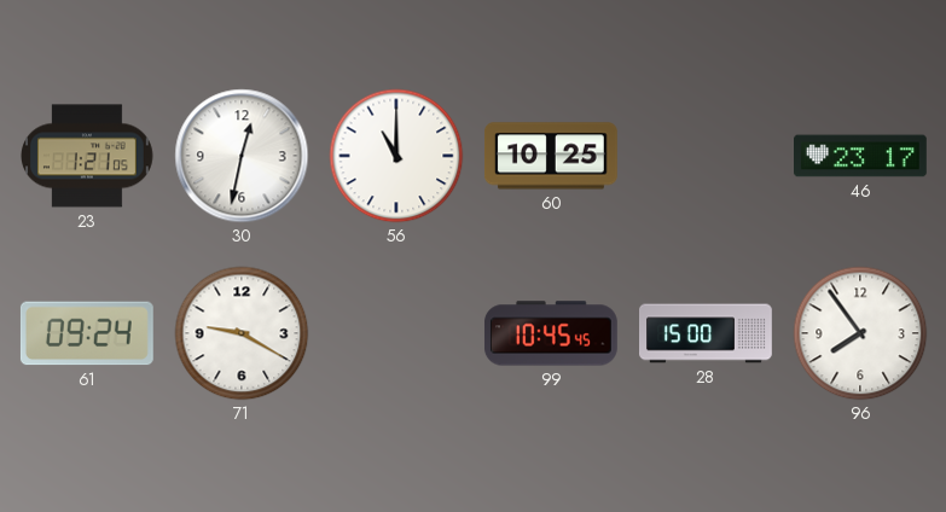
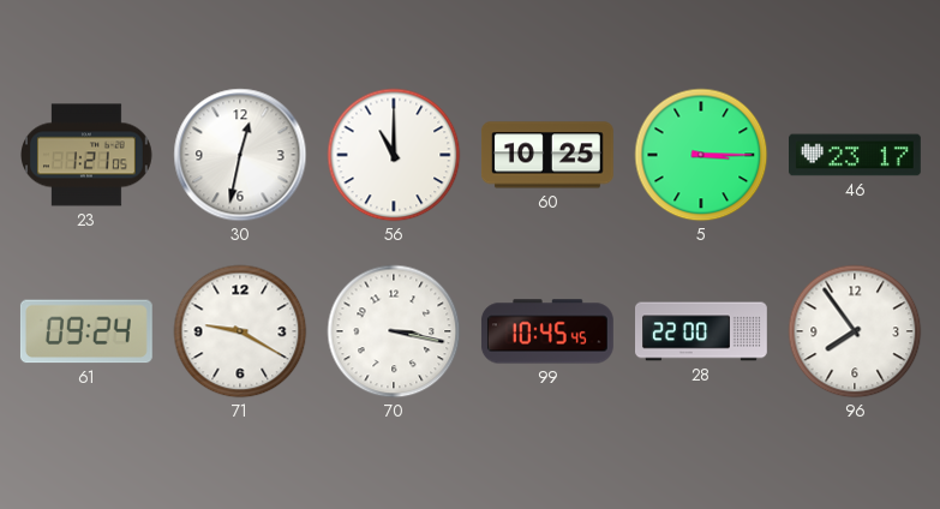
5: none -> 3:15
70: none -> 3:17
28: 15:00 -> 22:00
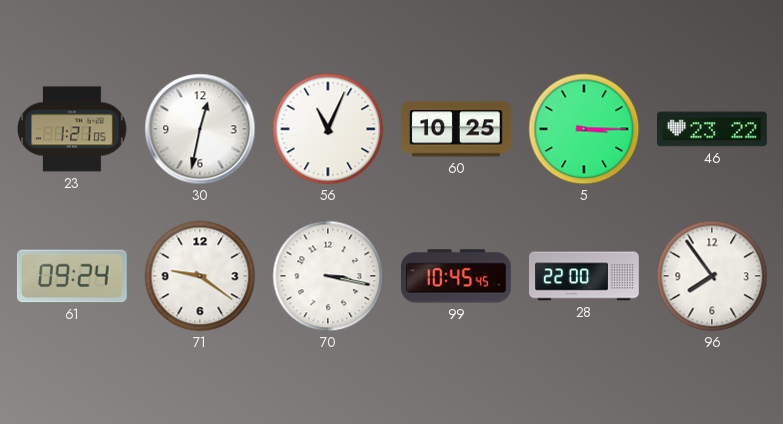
56: 11:00 -> 11:04
46: 23:17 -> 23:22
71: 9:20 -> 9:21
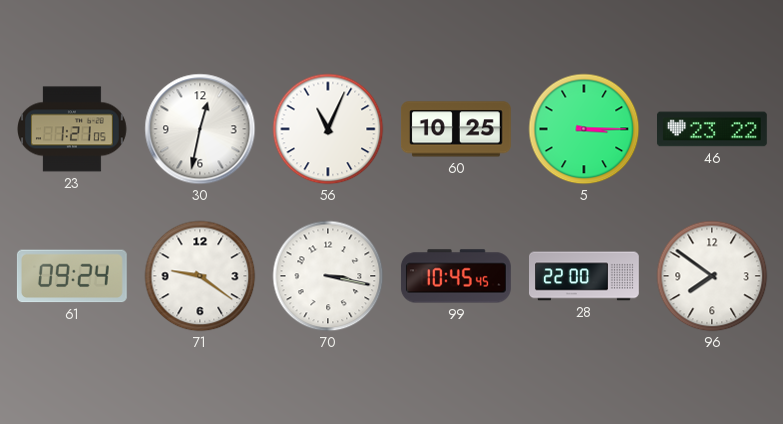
96: 7:54 -> 7:51
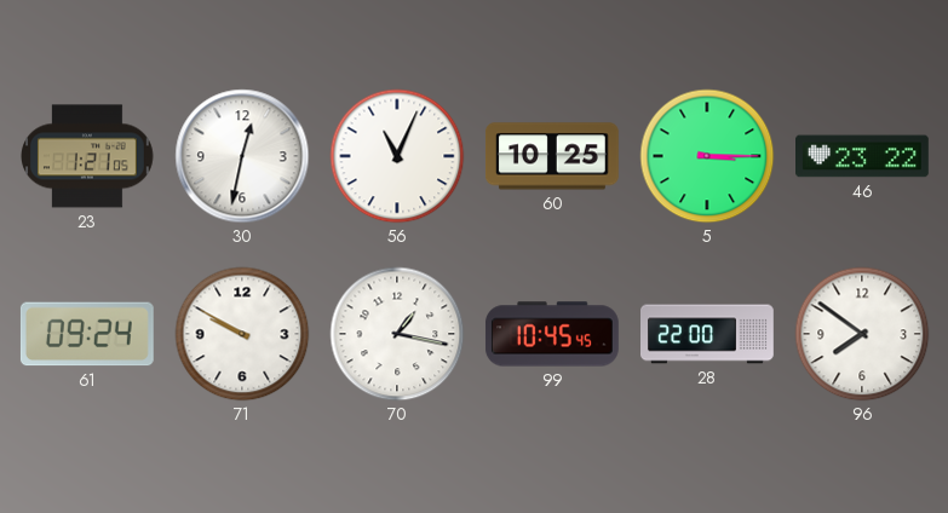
71: 9:21 -> 9:50
70: 3:17 -> 1:17
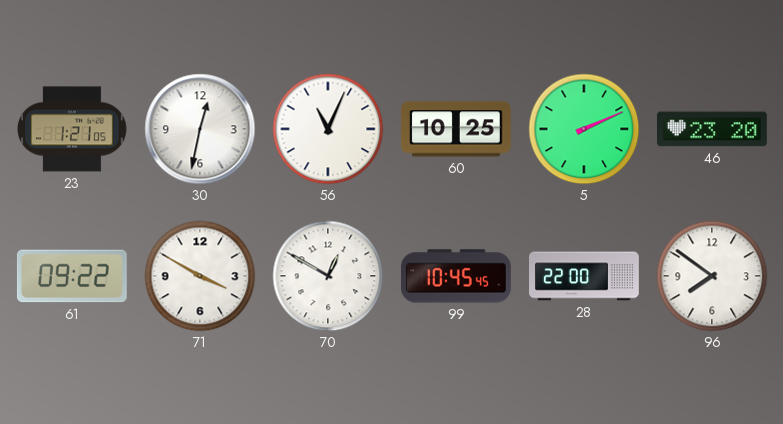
5: 3:15 -> 2:11
46: 23:22 -> 23:20
61: 09:24 -> 09:22
71: 9:50 -> 3:50
70: 1:17 -> 12:50
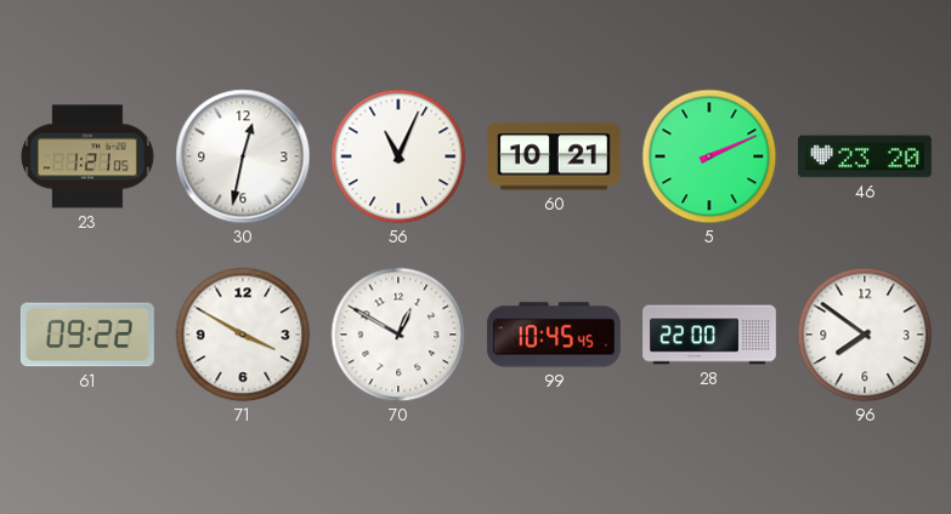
60: 10:25 -> 10:21
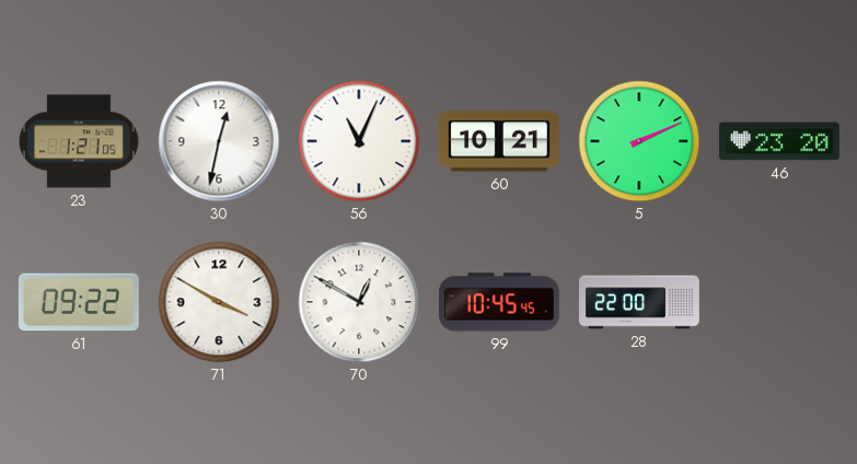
96: 7:51 -> none
